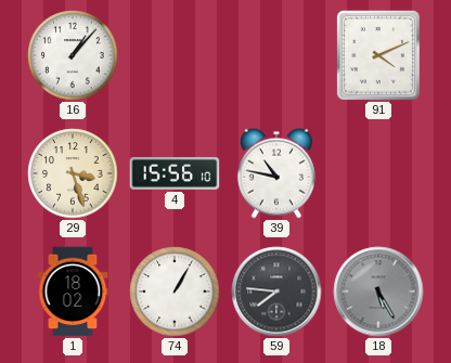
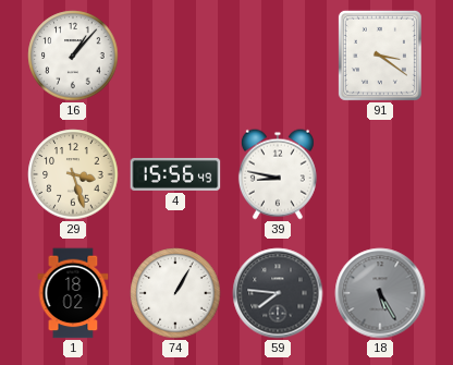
91: 4:11 -> 3:21
4: 15:56:10 -> 15:56:49
39: 10:47 -> 8:47
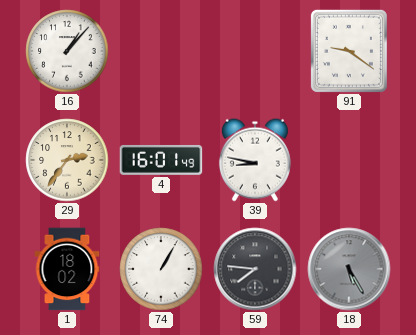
91: 3:21 -> 9:21
29: 3:27 -> 2:36
4: 15:56 -> 16:01
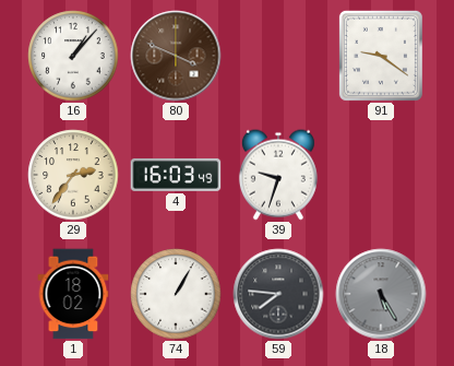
80: none -> 3:49
4: 16:01 -> 16:03
39: 8:47 -> 9:33
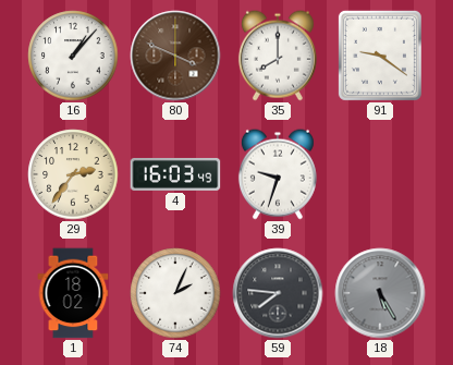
35: none -> 8:00
74: 1:05 -> 2:04
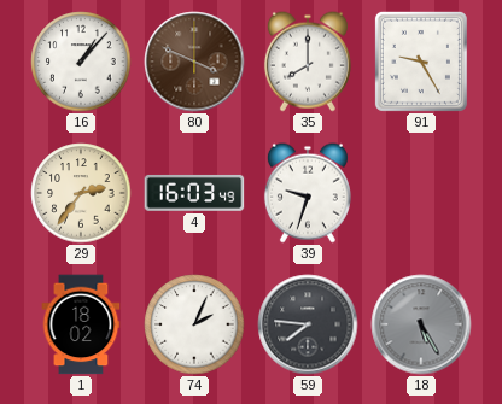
91: 9:21 -> 9:25
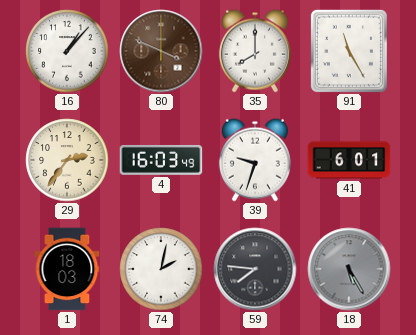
91: 9:25 -> 11:25
41: none -> 6:01
1: 18:02 -> 18:03
74: 2:04 -> 2:02
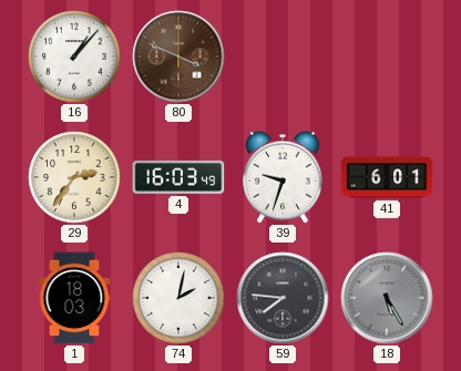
35: 8:00 -> none
91: 11:25 -> none
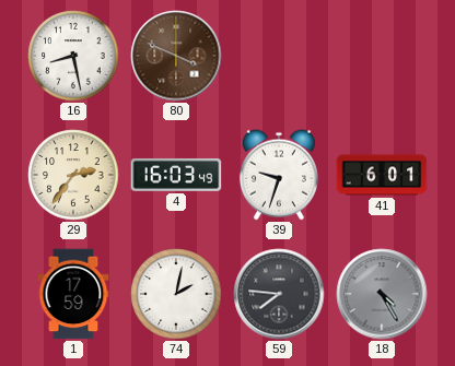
16: 1:07 -> 8:28
1: 18:03 -> 17:59
18: 5:25 -> 4:25
